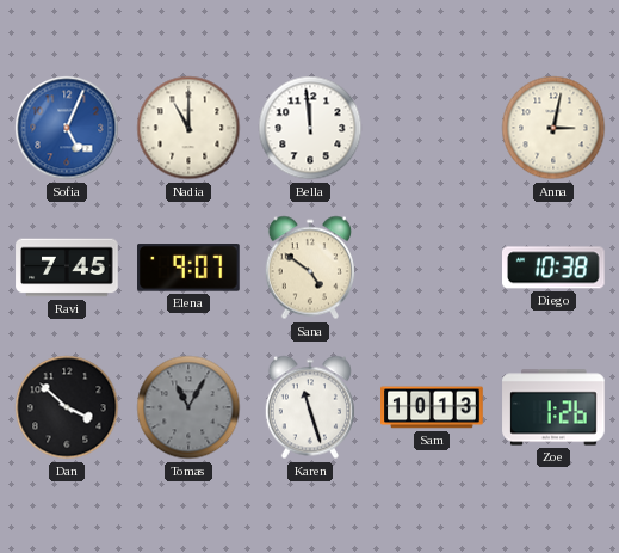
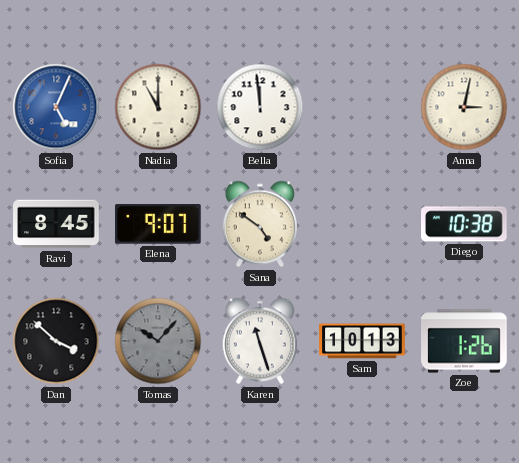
Ravi: 7:45 -> 8:45
Tomas: 11:05 -> 10:07
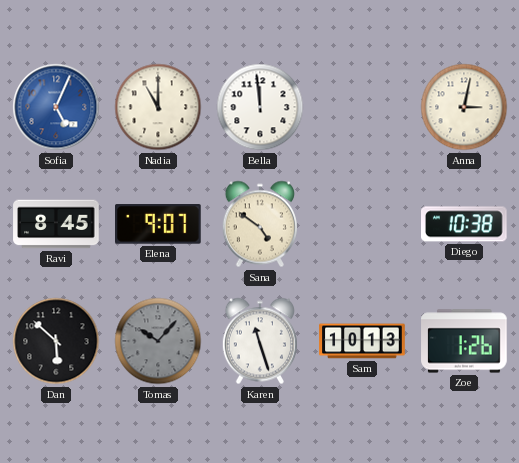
Dan: 3:52 -> 5:52
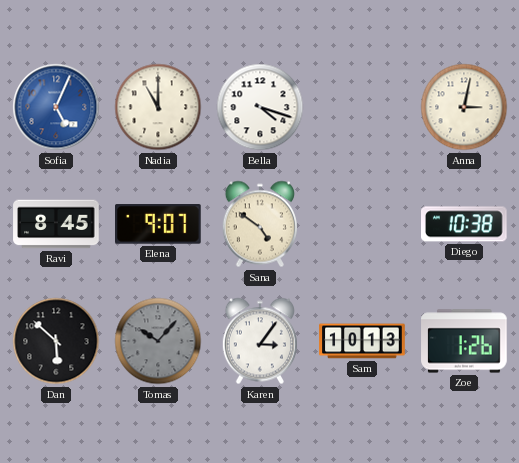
Bella: 11:59 -> 4:18
Karen: 11:27 -> 3:06
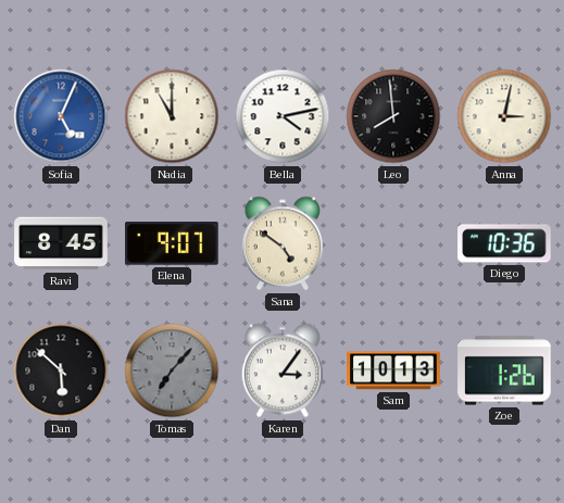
Bella: 4:18 -> 4:13
Leo: none -> 7:59
Diego: 10:38 -> 10:36
Tomas: 10:07 -> 7:07
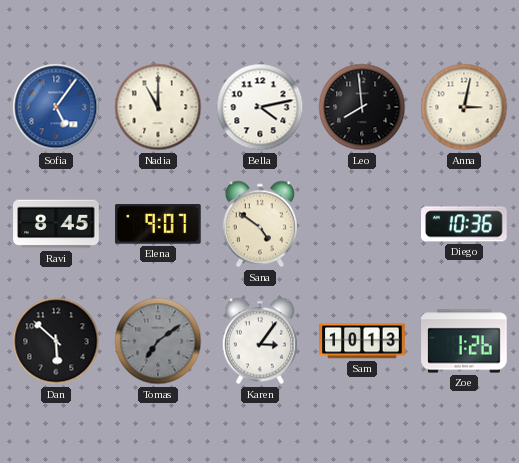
Sofia: 5:04 -> 5:06
Tomas: 7:07 -> 7:09
